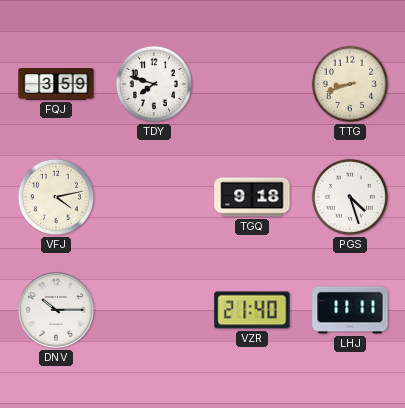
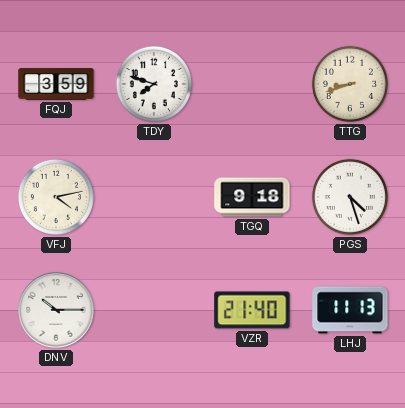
LHJ: 11:11 -> 11:13
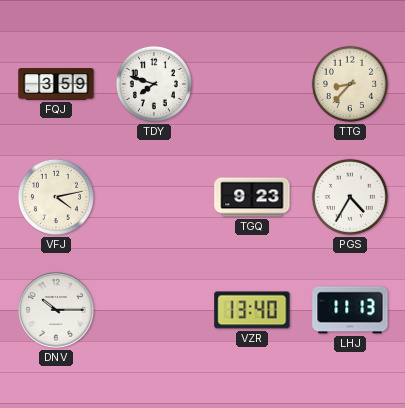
TTG: 8:42 -> 8:37
TGQ: 9:18 -> 9:23
PGS: 4:27 -> 4:35
VZR: 21:40 -> 13:40
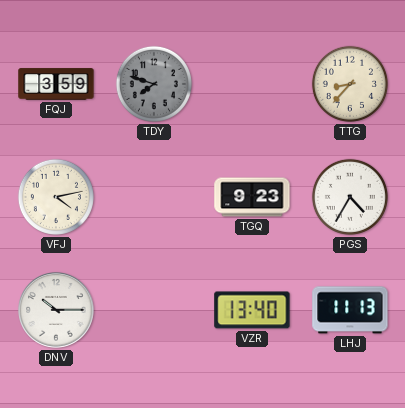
TDY dial: white -> grey
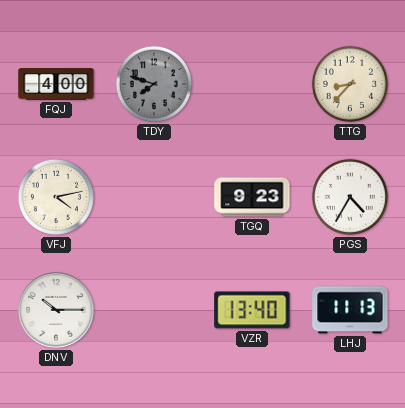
FQJ: 3:59 -> 4:00
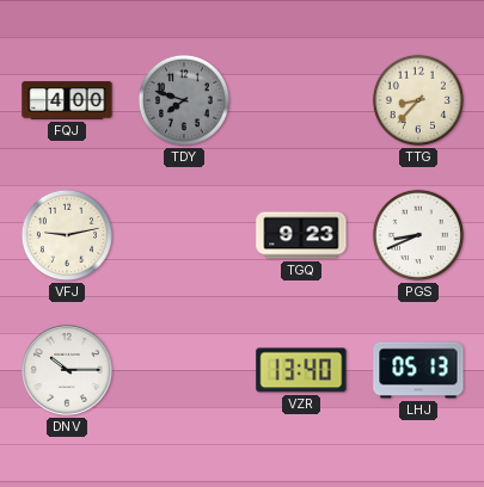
VFJ: 4:13 -> 9:13
PGS: 4:35 -> 8:41
LHJ: 11:13 -> 05:13
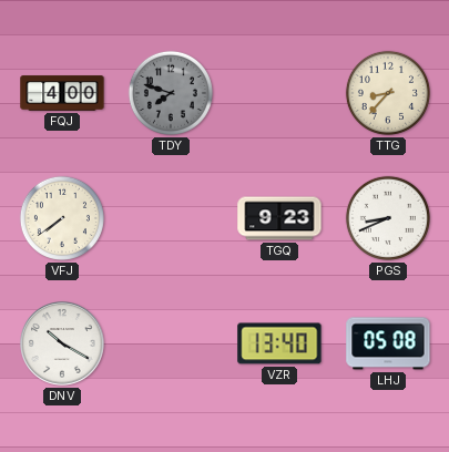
VFJ: 9:13 -> 7:39
DNV: 10:15 -> 10:20
LHJ: 05:13 -> 05:08
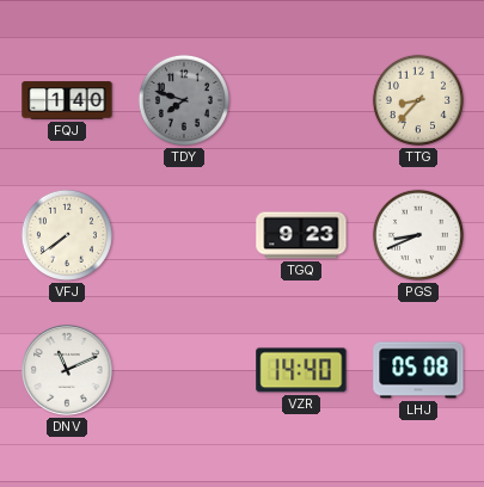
FQJ: 4:00 -> 1:40
DNV: 10:20 -> 11:11
VZR: 13:40 -> 14:40
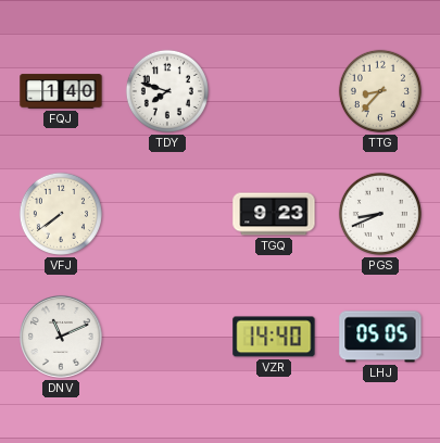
TDY dial: grey -> white
LHJ: 05:08 -> 05:05
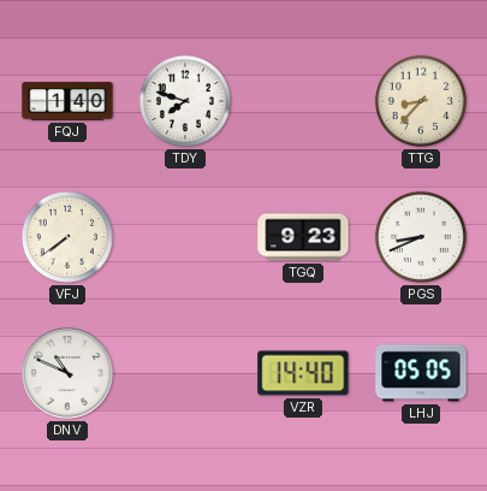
DNV: 11:11 -> 10:49
